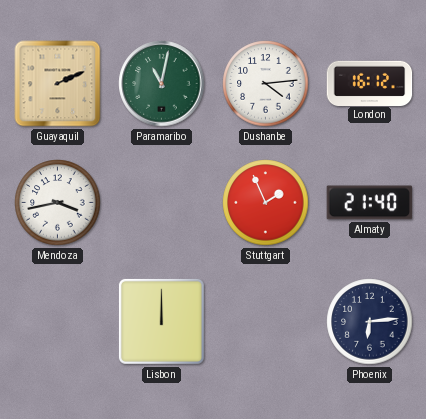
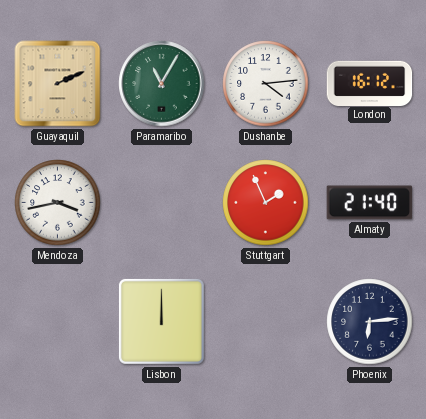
Paramaribo: 11:02 -> 11:05
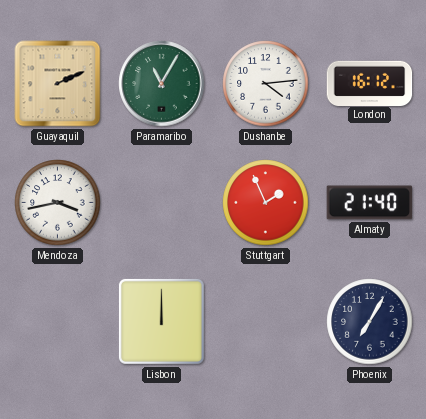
Phoenix: 6:14 -> 7:05
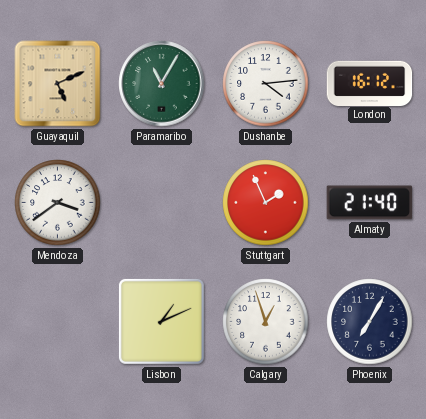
Guayaquil: 2:11 -> 5:11
Mendoza: 3:43 -> 3:39
Lisbon: 12:00 -> 1:11
Calgary: none -> 12:57
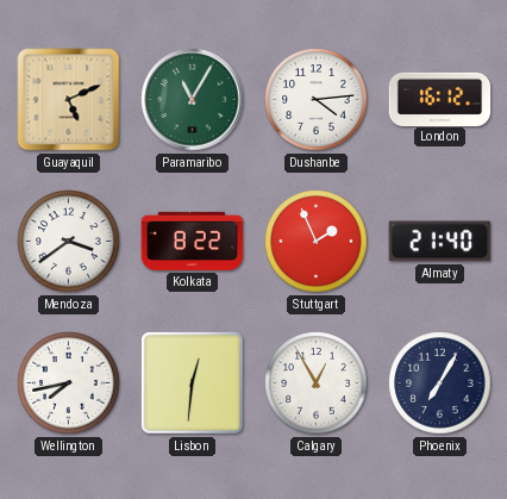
Kolkata: none -> 8:22
Wellington: none -> 7:43
Lisbon: 1:11 -> 12:31
Calgary: 12:57 -> 12:55
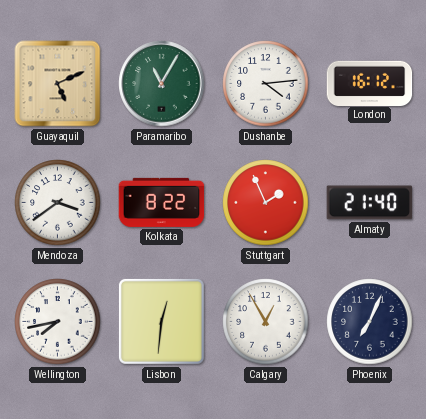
Phoenix: 7:05 -> 7:04
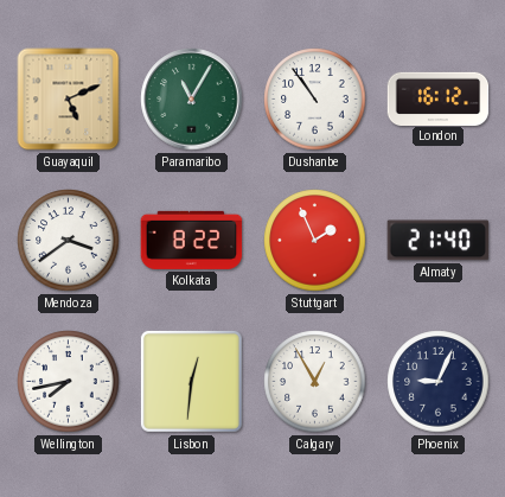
Dushanbe: 4:14 -> 10:54
Phoenix: 7:04 -> 9:04
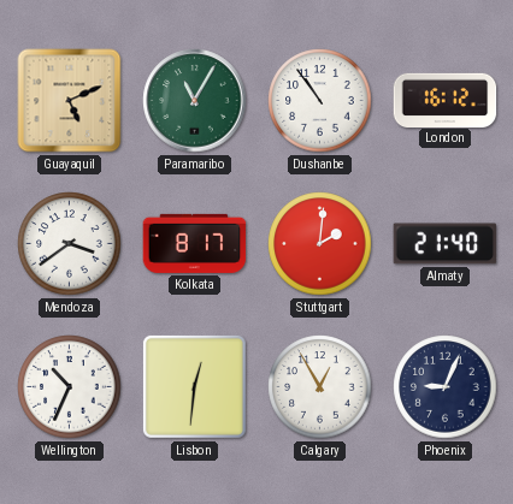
Kolkata: 8:22 -> 8:17
Stuttgart: 1:56 -> 2:01
Wellington: 7:43 -> 10:34
